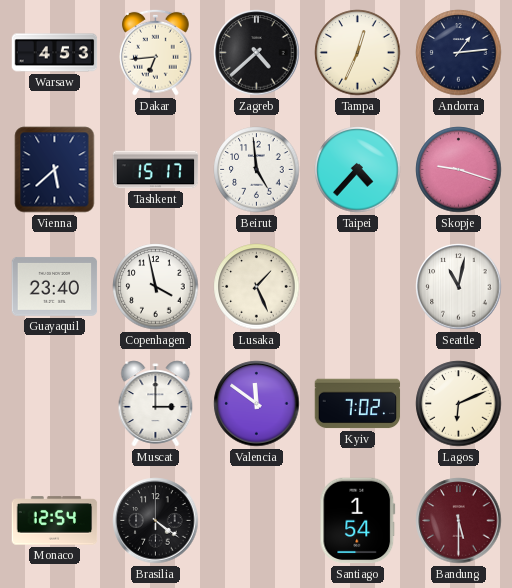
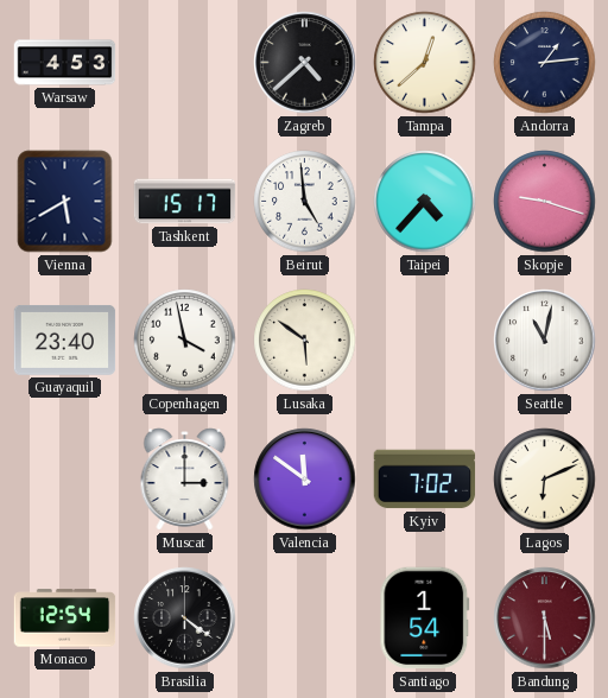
Dakar: 6:44 -> none
Tampa: 12:34 -> 12:38
Vienna: 5:38 -> 5:40
Lusaka: 1:26 -> 5:51
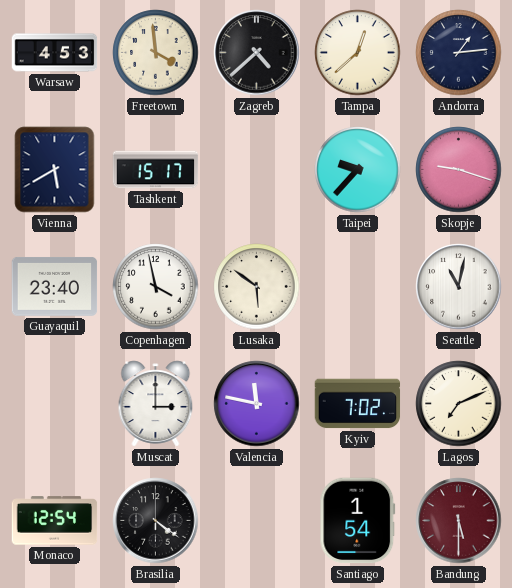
Freetown: none -> 3:59
Beirut: 4:59 -> none
Taipei: 4:37 -> 9:37
Valencia: 11:51 -> 11:47
Lagos: 6:11 -> 7:11
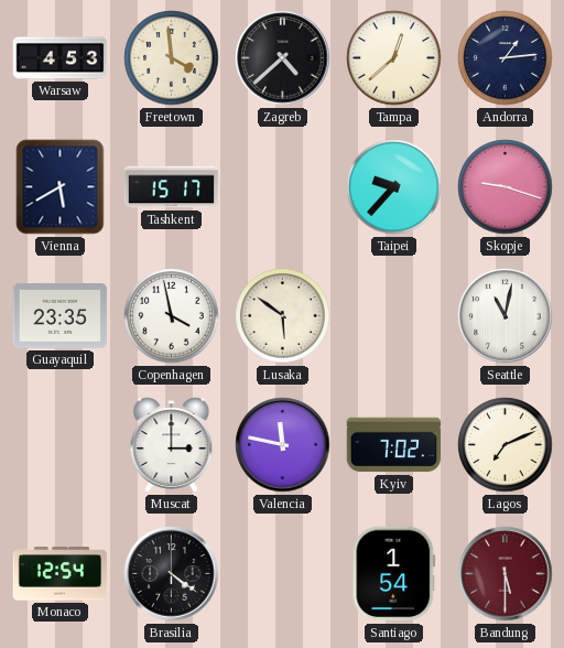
Guayaquil: 23:40 -> 23:35
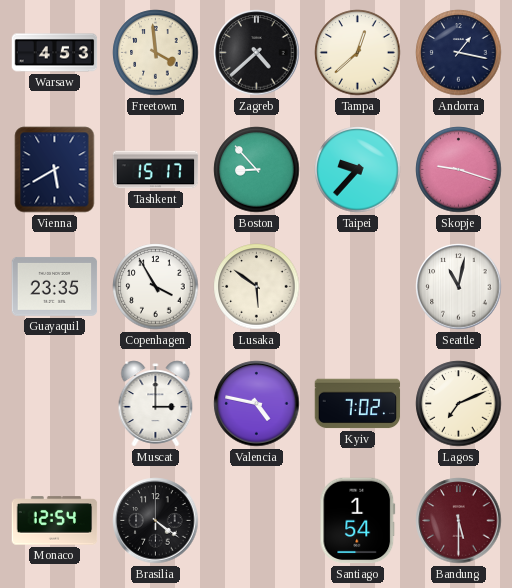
Andorra: 1:14 -> 1:17
Boston: none -> 8:53
Copenhagen: 3:58 -> 3:55
Valencia: 11:47 -> 4:47
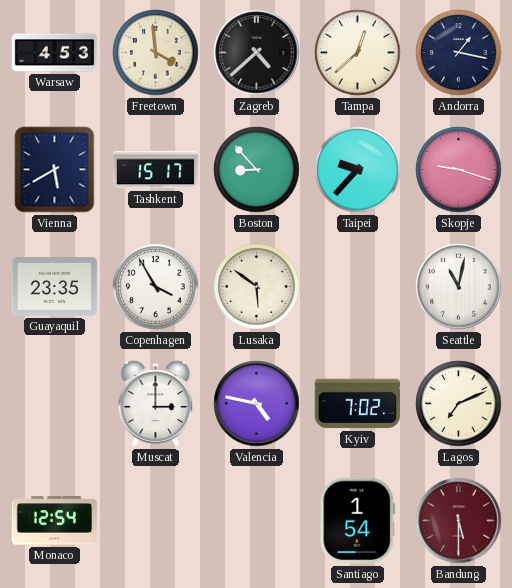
Brasilia: 4:21 -> none
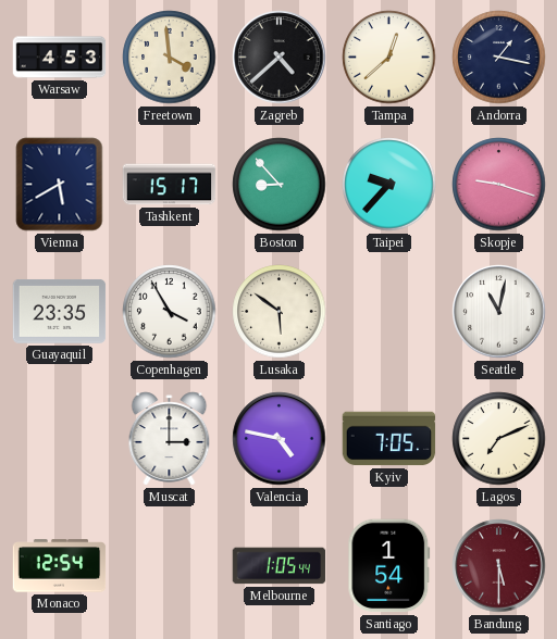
Kyiv: 7:02 -> 7:05
Melbourne: none -> 1:05
